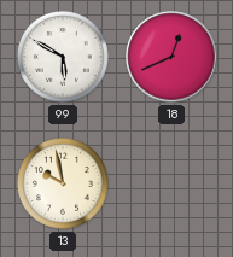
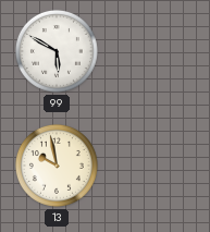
18: 12:41 -> none
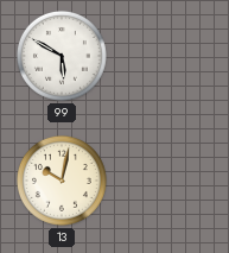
13: 9:58 -> 10:02
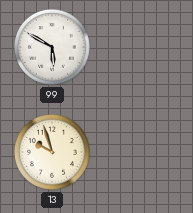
13: 10:02 -> 9:57
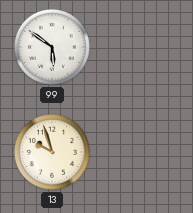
99: 5:50 -> 5:51
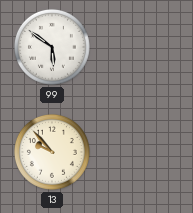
13: 9:57 -> 9:53
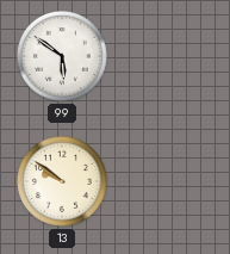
13: 9:53 -> 9:51
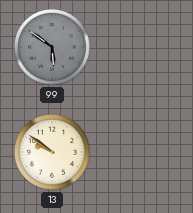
99 dial: white -> grey
